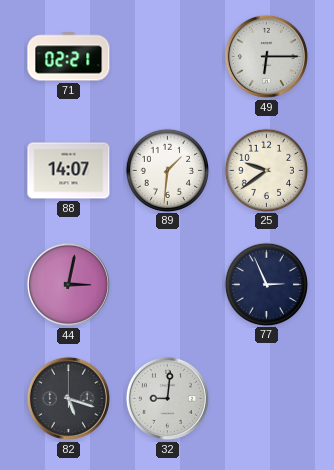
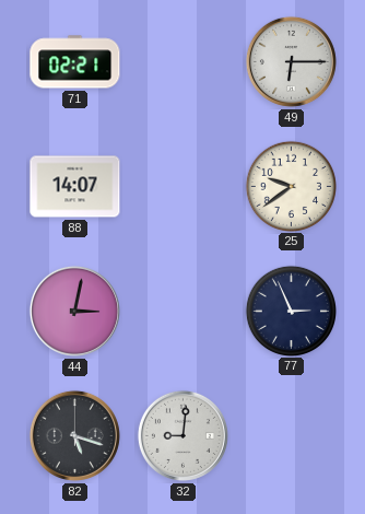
89: 1:31 -> none
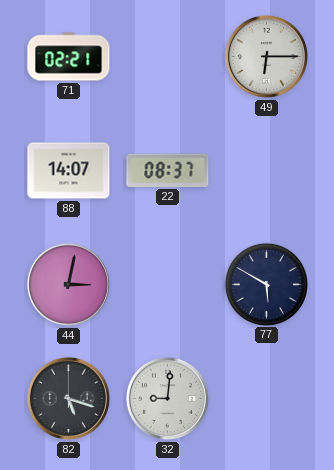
22: none -> 08:37
25: 9:39 -> none
77: 2:56 -> 5:50
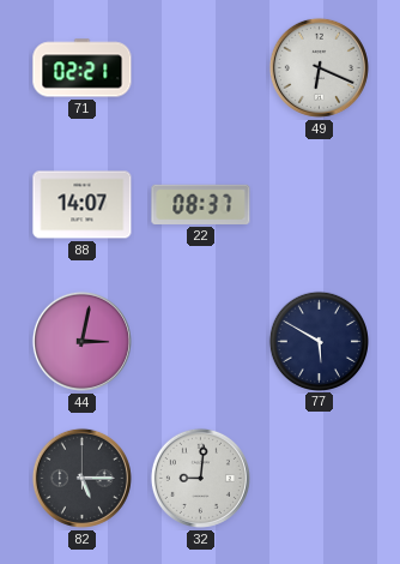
49: 6:15 -> 6:19
82: 5:18 -> 5:15
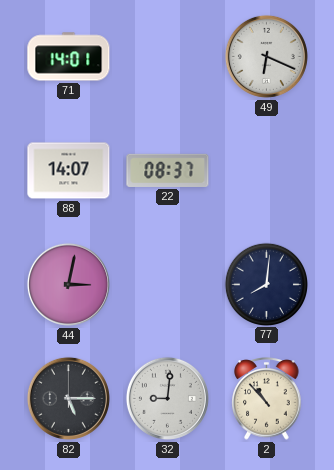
71: 02:21 -> 14:01
77: 5:50 -> 8:01
2: none -> 10:53
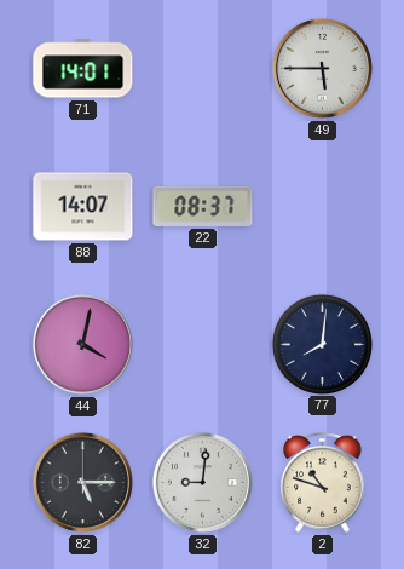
49: 6:19 -> 5:45
44: 3:02 -> 4:02
2: 10:53 -> 10:48
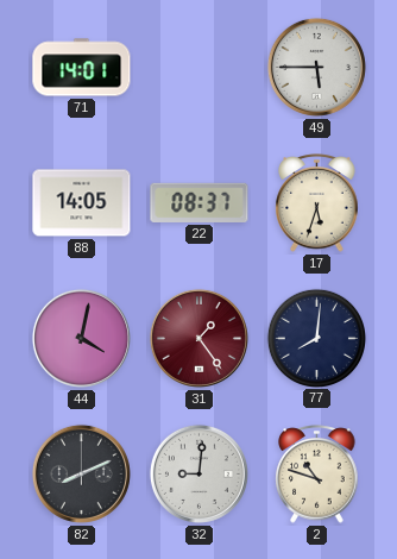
88: 14:07 -> 14:05
17: none -> 5:33
31: none -> 1:24
82: 5:15 -> 8:11
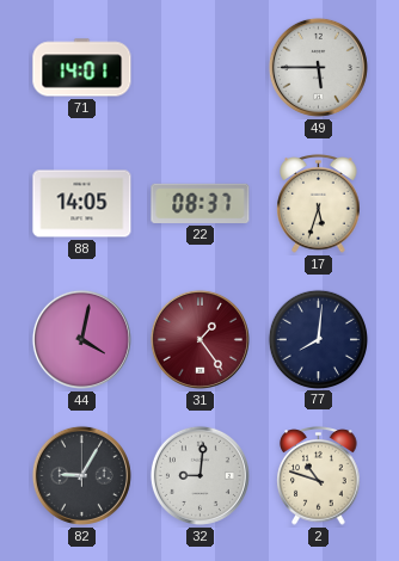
82: 8:11 -> 9:05
